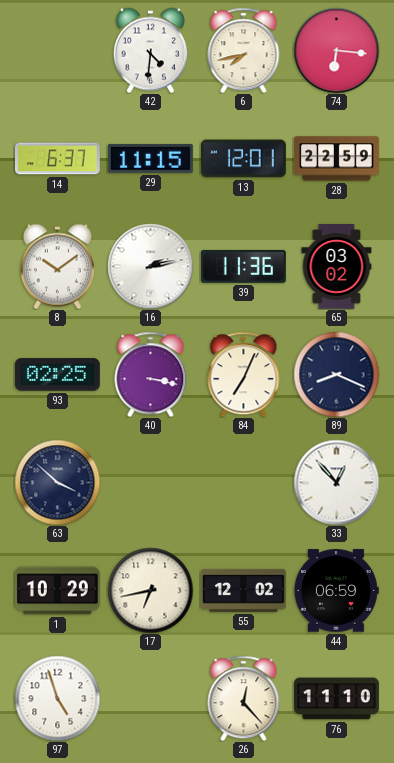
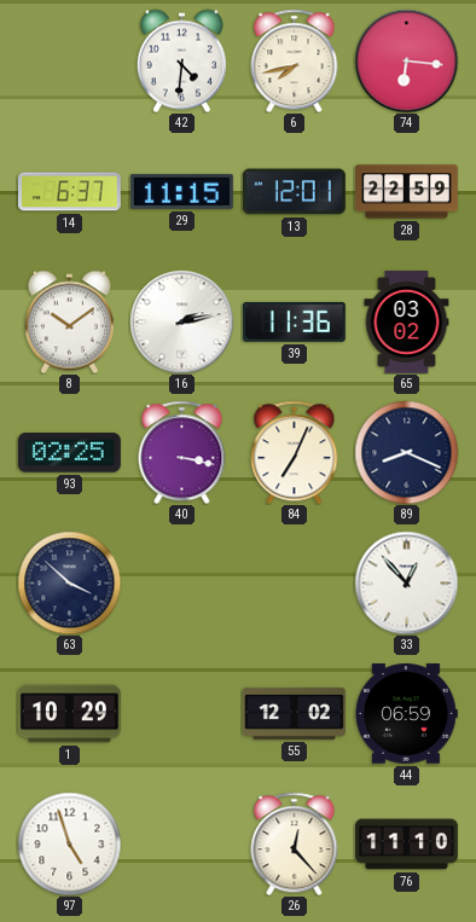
17: 6:43 -> none
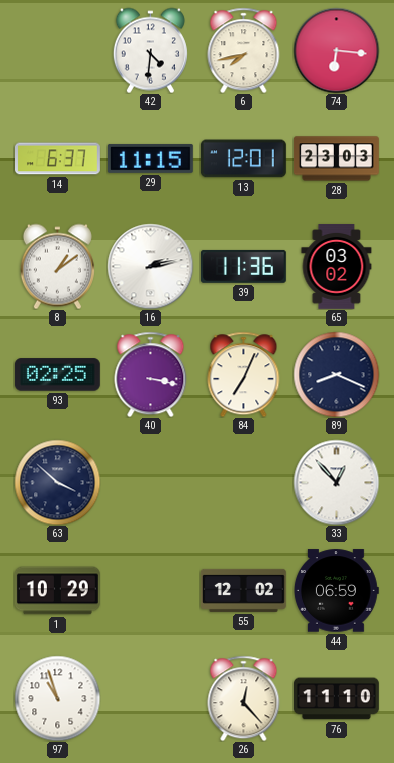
28: 22:59 -> 23:03
8: 10:09 -> 1:09
97: 4:57 -> 10:57
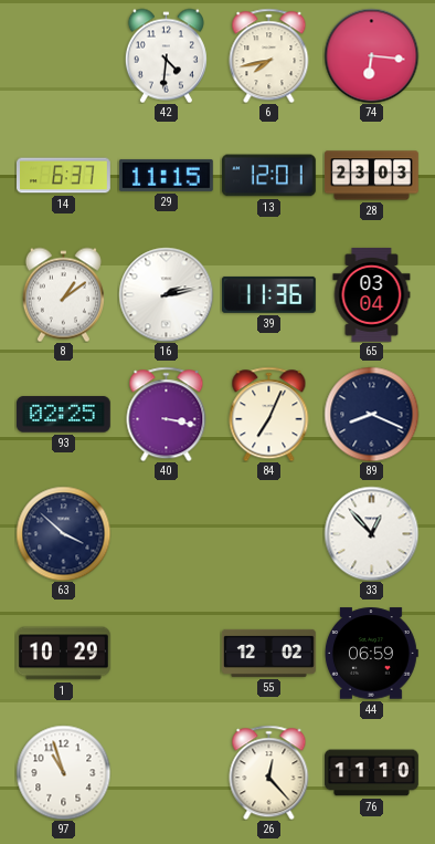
65: 03:02 -> 03:04
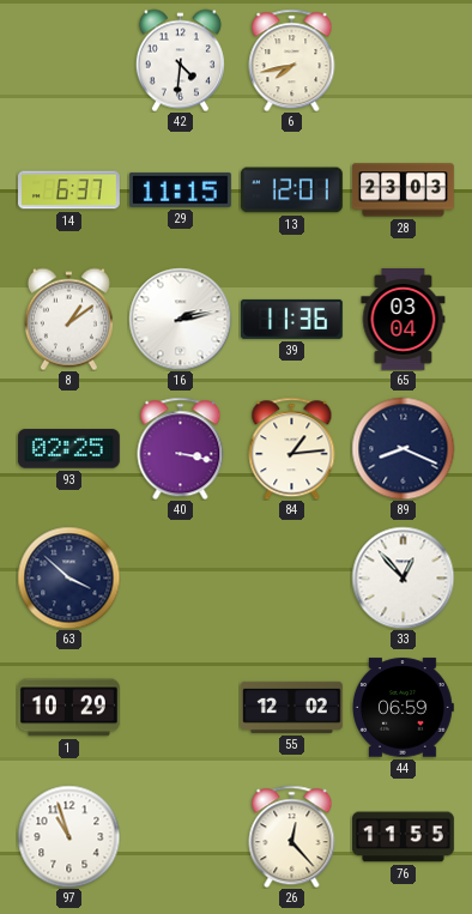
74: 6:16 -> none
84: 7:04 -> 1:14
76: 11:10 -> 11:55
